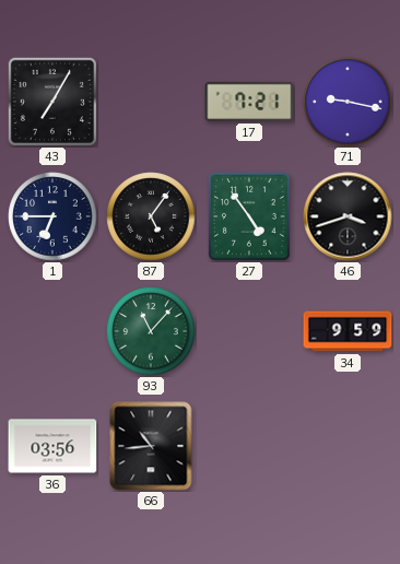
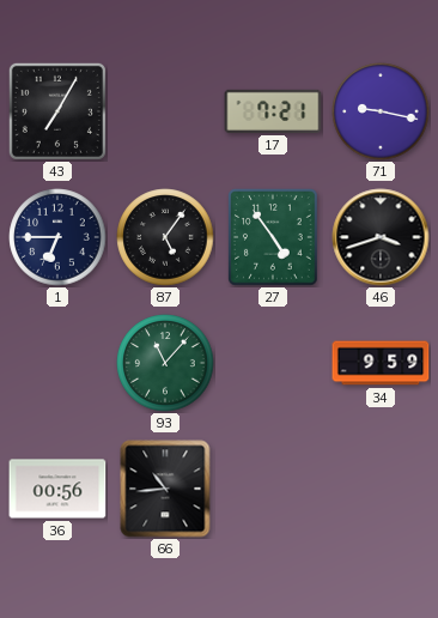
36: 03:56 -> 00:56
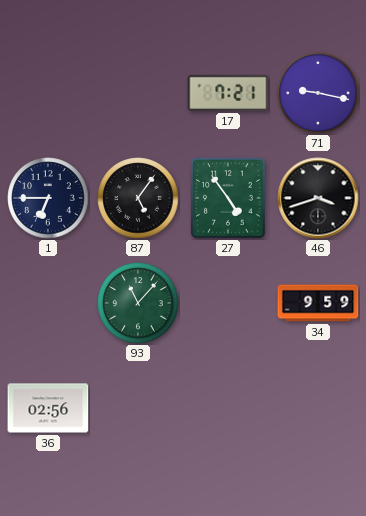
43: 7:05 -> none
36: 00:56 -> 02:56
66: 10:44 -> none
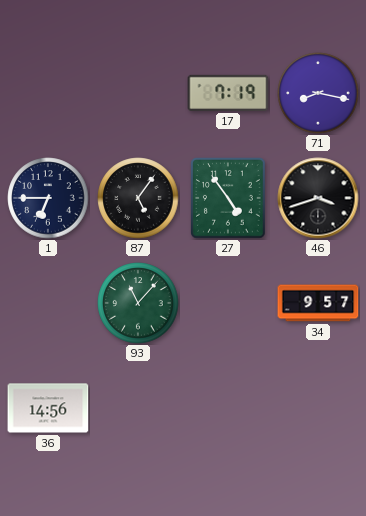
17: 7:21 -> 7:19
71: 9:17 -> 8:17
34: 9:59 -> 9:57
36: 02:56 -> 14:56
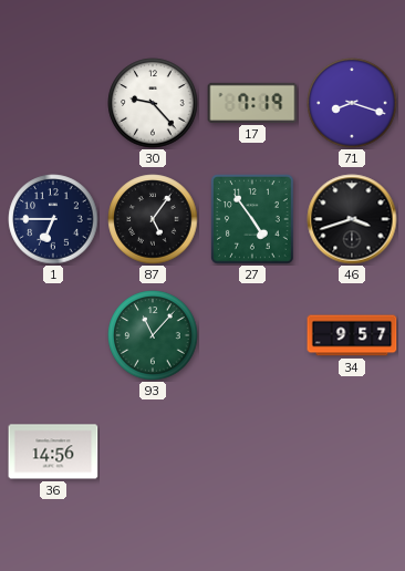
30: none -> 9:23
71: 8:17 -> 8:18
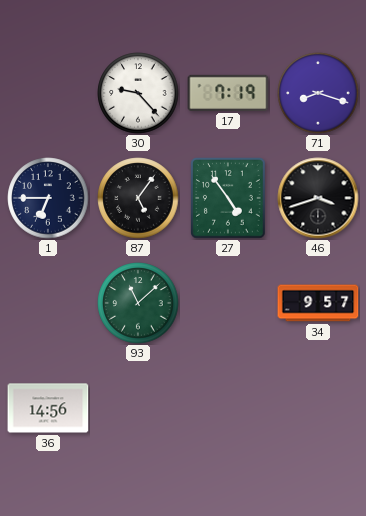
93: 11:07 -> 11:08
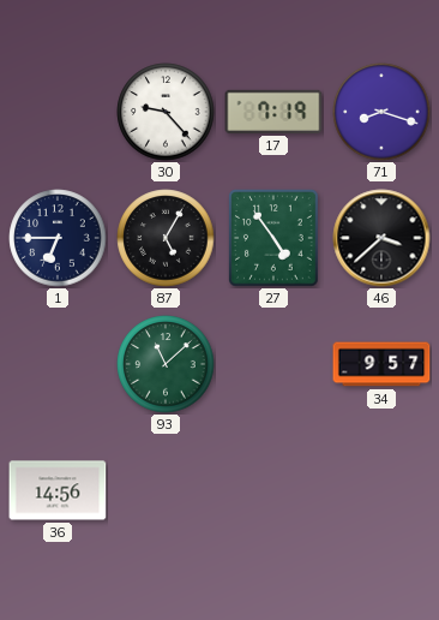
87: 5:06 -> 5:05
46: 3:42 -> 3:38
